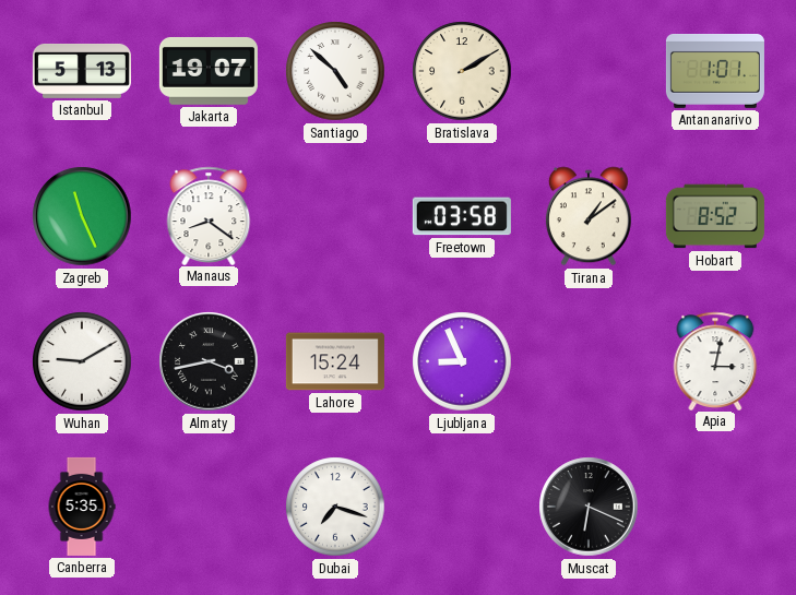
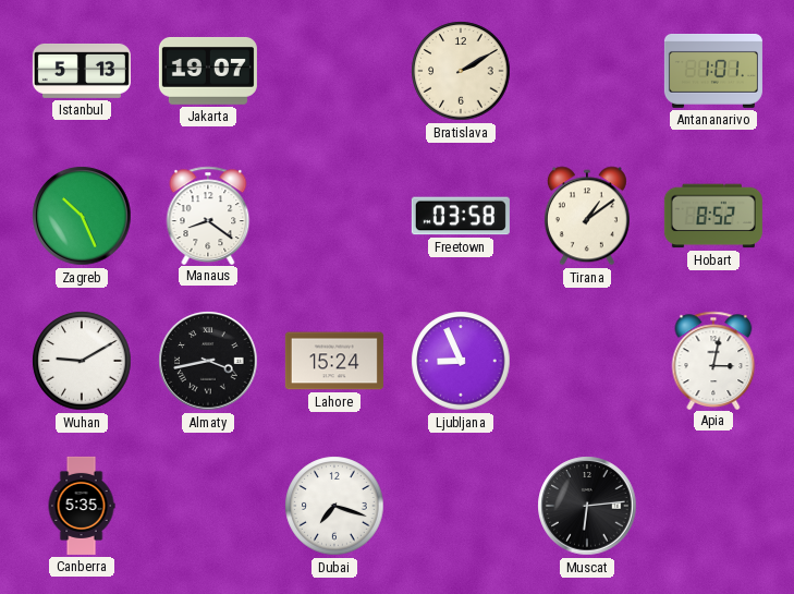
Santiago: 4:52 -> none
Zagreb: 11:26 -> 10:26
Muscat: 6:19 -> 6:14
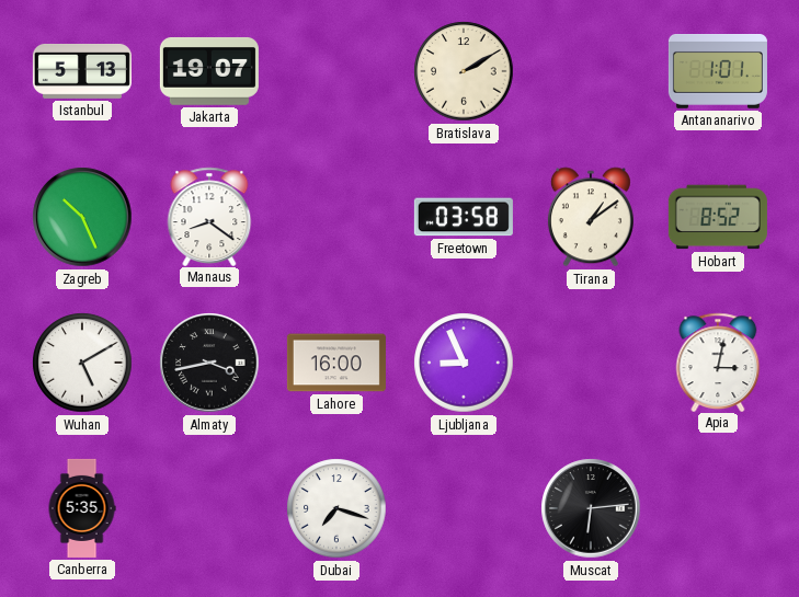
Wuhan: 9:10 -> 5:10
Lahore: 15:24 -> 16:00
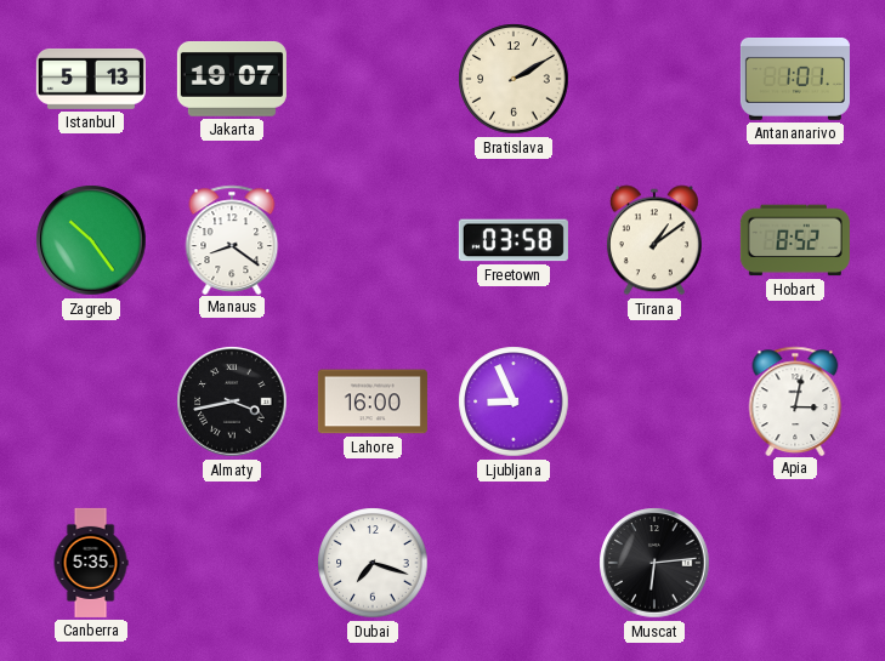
Zagreb: 10:26 -> 10:24
Wuhan: 5:10 -> none
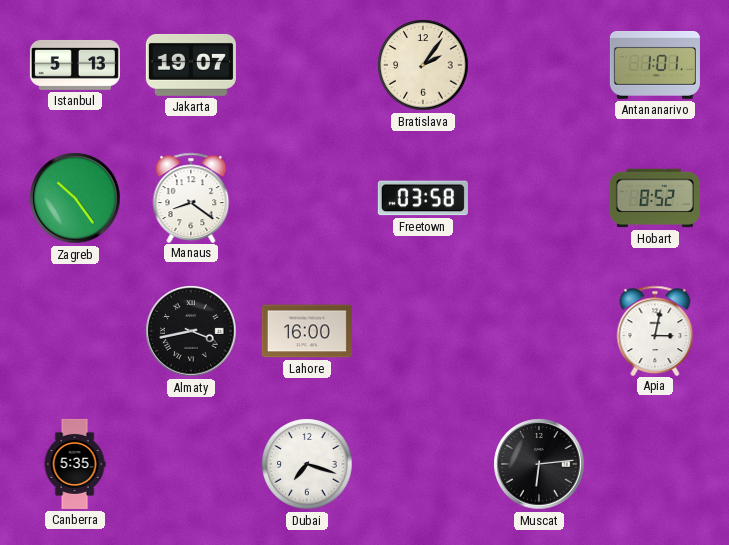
Bratislava: 2:10 -> 2:06
Tirana: 1:09 -> none
Ljubljana: 8:56 -> none
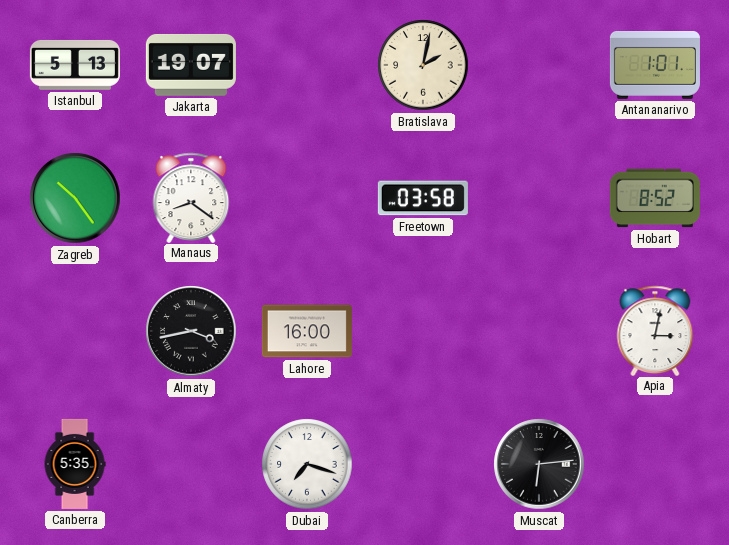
Bratislava: 2:06 -> 2:02
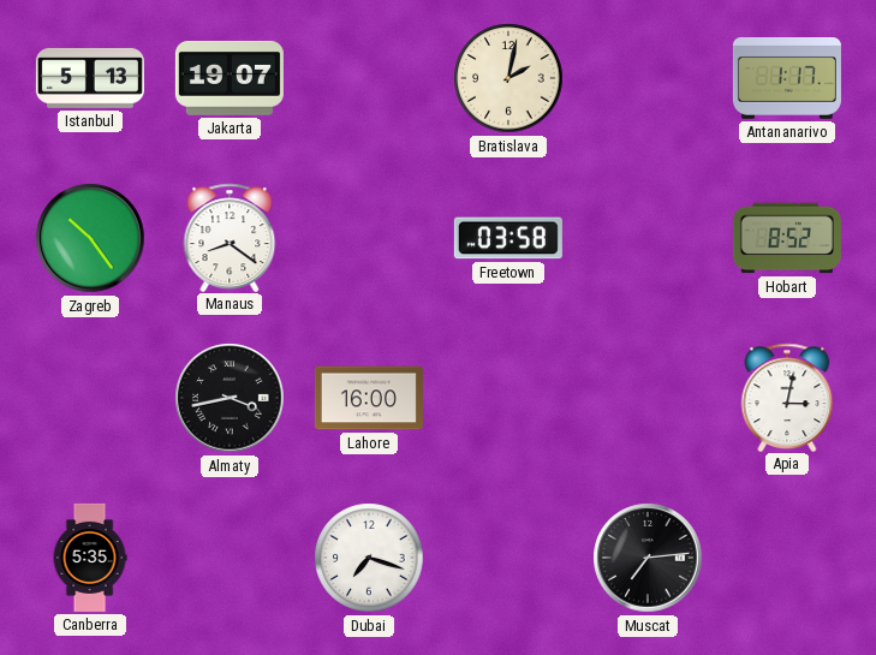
Antananarivo: 1:01 -> 1:17
Muscat: 6:14 -> 7:14
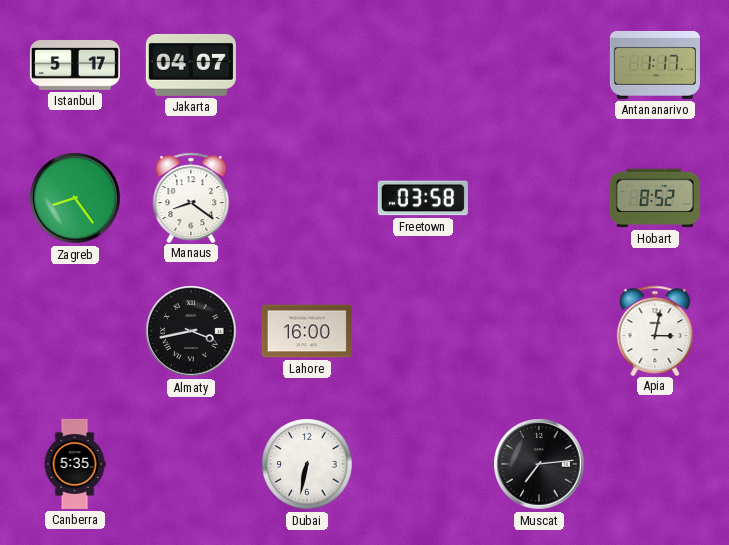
Istanbul: 5:13 -> 5:17
Jakarta: 19:07 -> 04:07
Bratislava: 2:02 -> none
Zagreb: 10:24 -> 8:24
Dubai: 7:18 -> 6:32
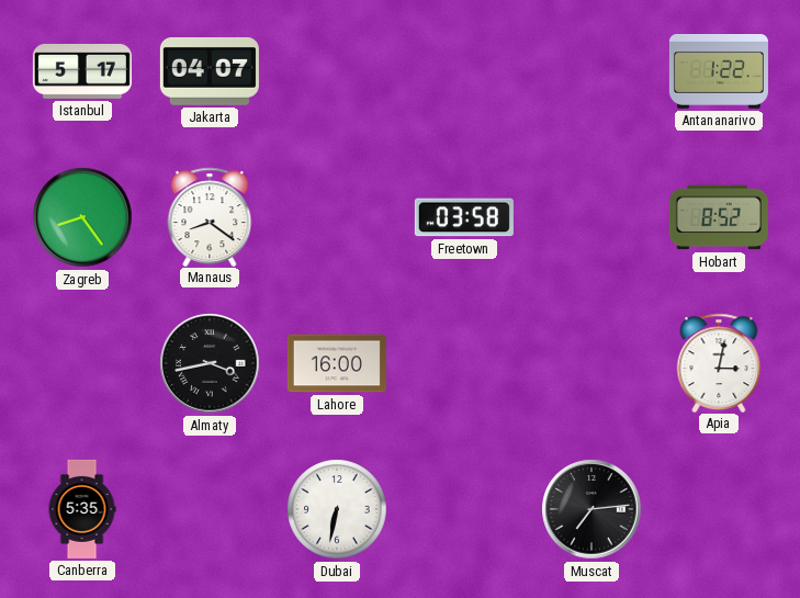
Antananarivo: 1:17 -> 1:22
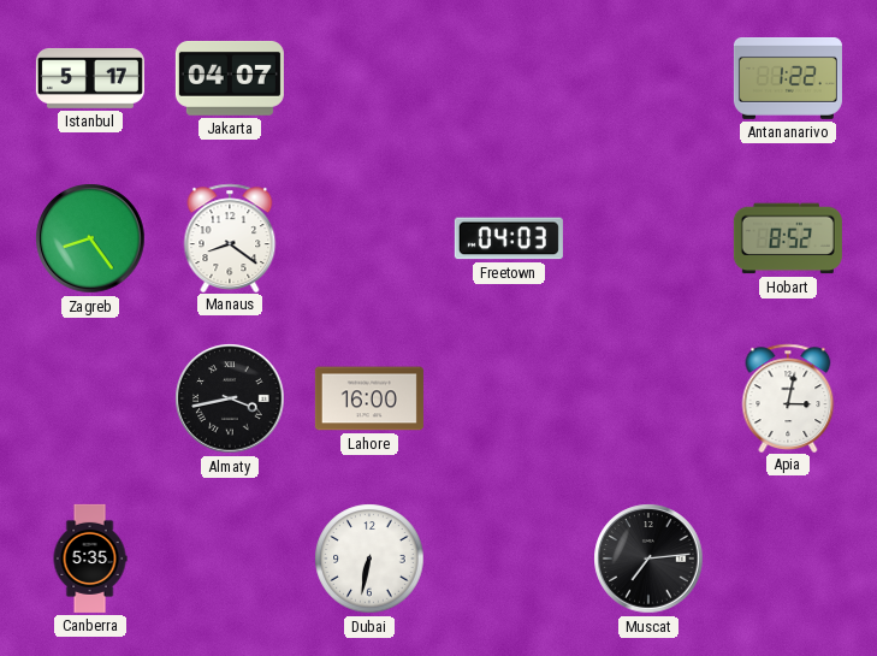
Freetown: 03:58 -> 04:03
